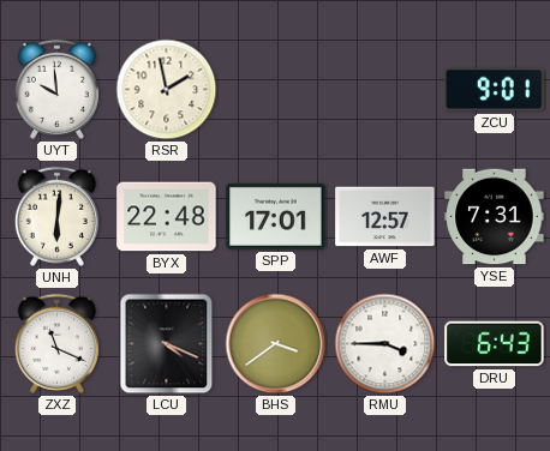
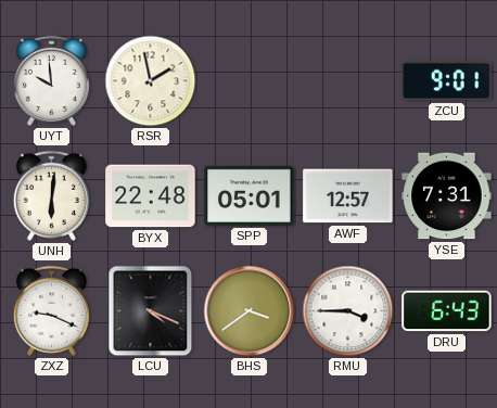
SPP: 17:01 -> 05:01
ZXZ: 11:19 -> 9:19
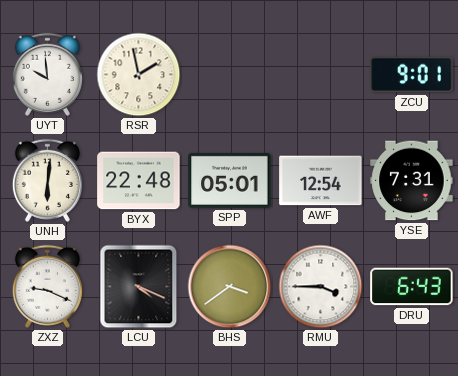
AWF: 12:57 -> 12:54
